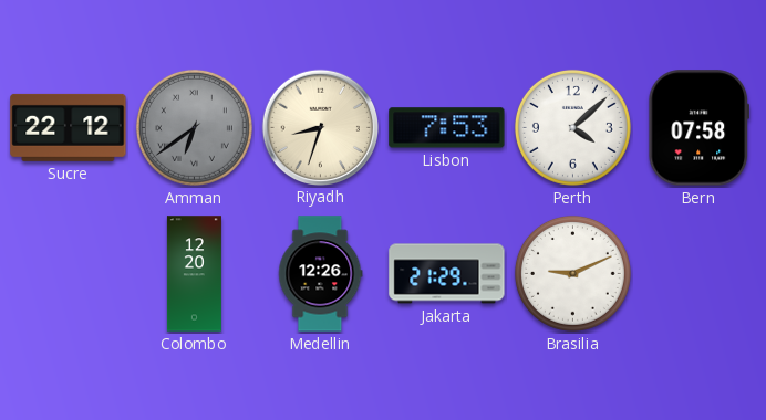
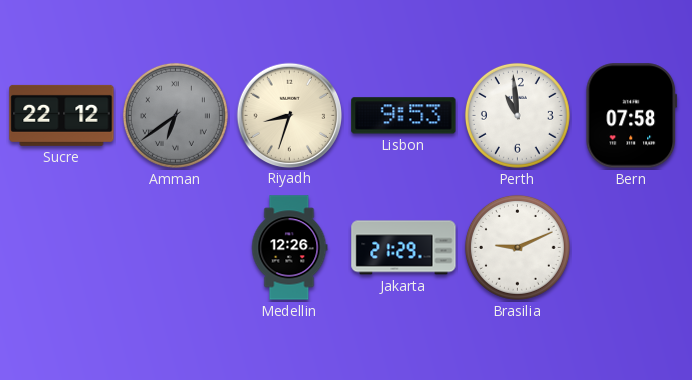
Lisbon: 7:53 -> 9:53
Perth: 4:08 -> 10:59
Colombo: 12:20 -> none
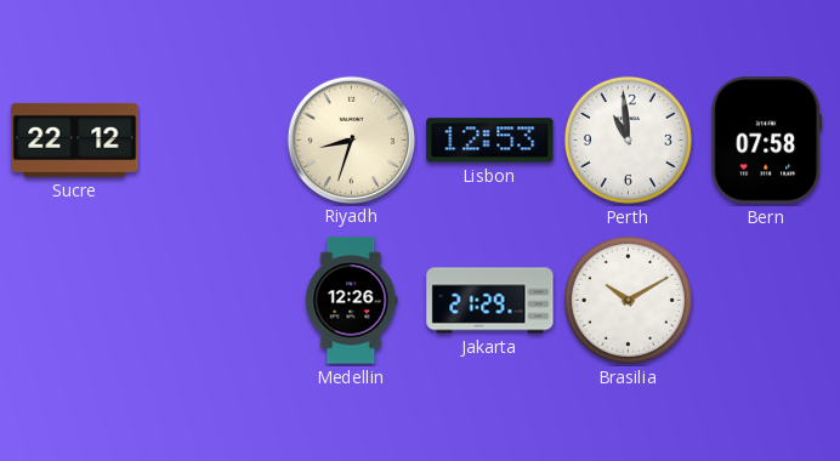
Amman: 6:39 -> none
Lisbon: 9:53 -> 12:53
Brasilia: 9:11 -> 10:10
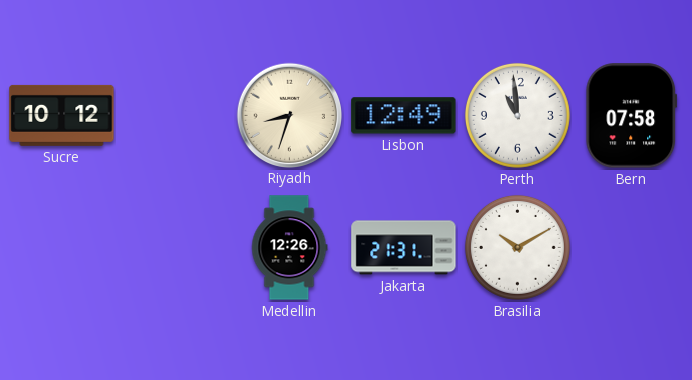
Sucre: 22:12 -> 10:12
Lisbon: 12:53 -> 12:49
Jakarta: 21:29 -> 21:31
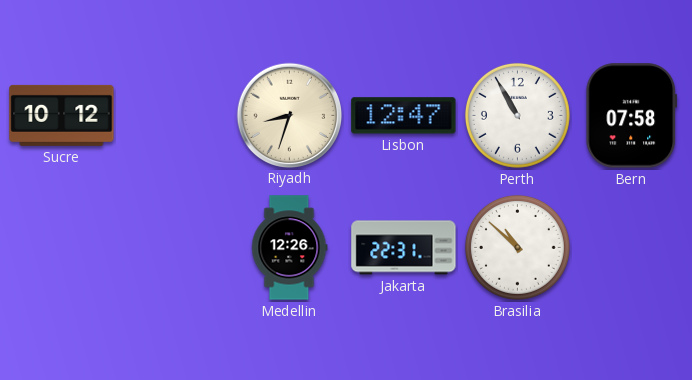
Lisbon: 12:49 -> 12:47
Perth: 10:59 -> 10:55
Jakarta: 21:31 -> 22:31
Brasilia: 10:10 -> 10:52
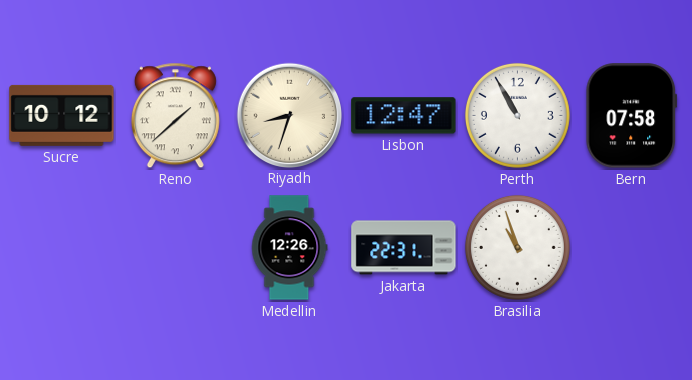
Reno: none -> 1:38
Brasilia: 10:52 -> 10:57
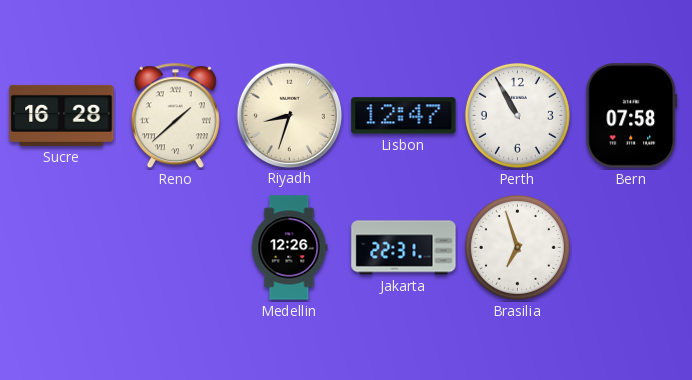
Sucre: 10:12 -> 16:28
Brasilia: 10:57 -> 6:57
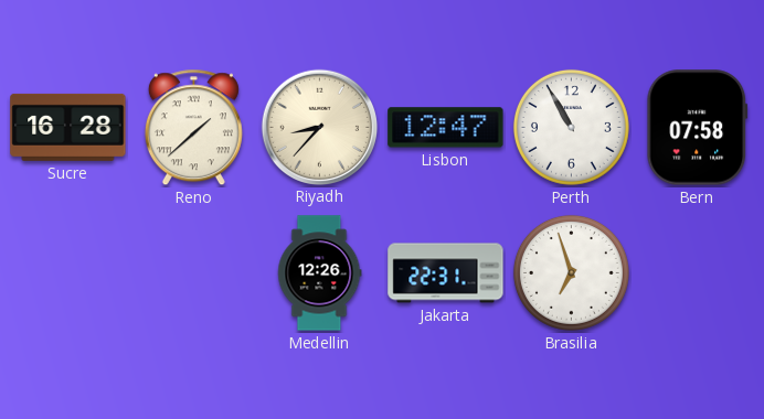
Riyadh: 8:33 -> 8:37
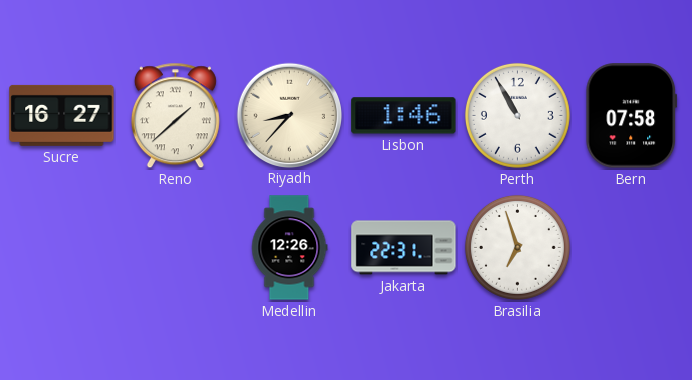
Sucre: 16:28 -> 16:27
Lisbon: 12:47 -> 1:46
